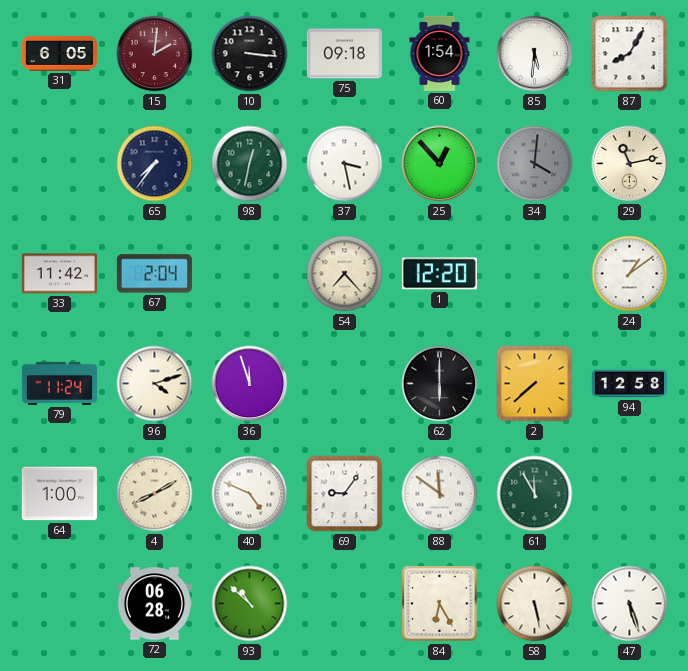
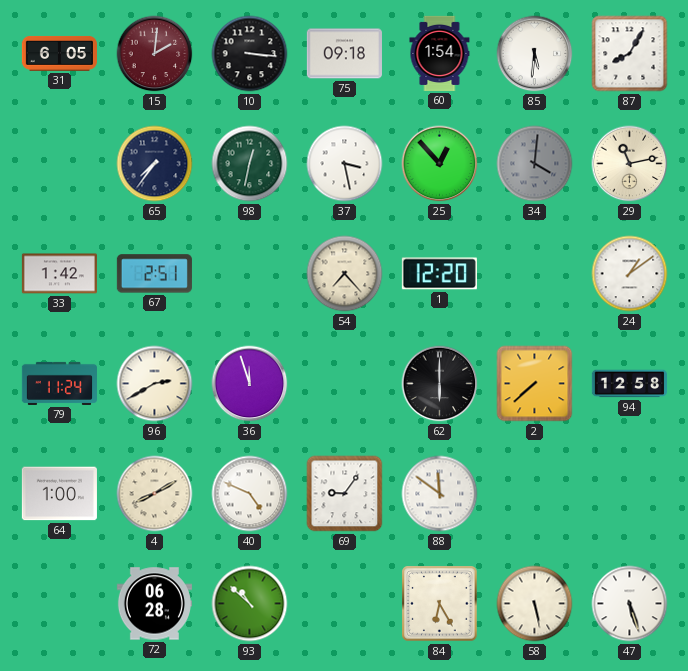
33: 11:42 -> 1:42
67: 2:04 -> 2:51
96: 4:12 -> 2:40
61: 11:55 -> none
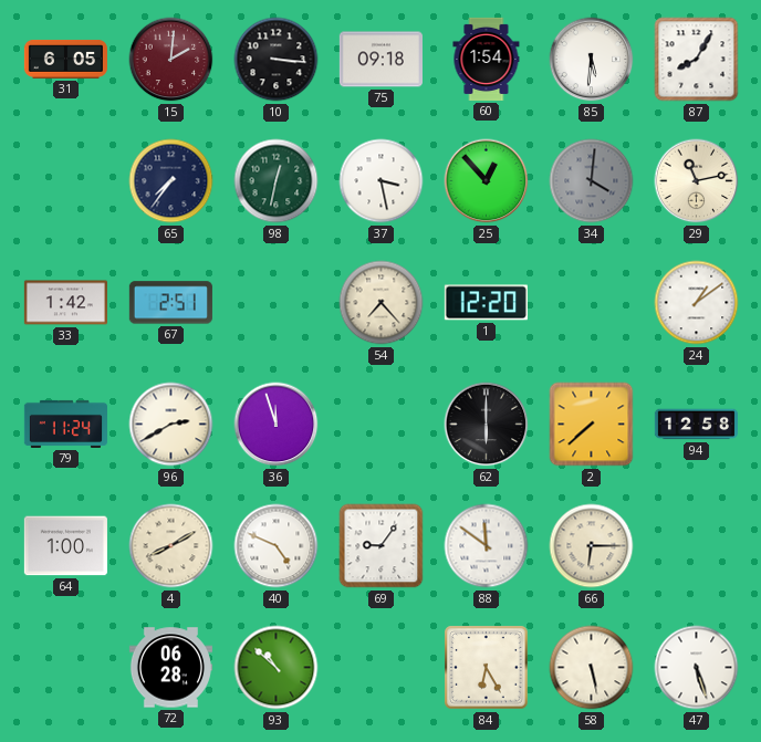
66: none -> 6:15
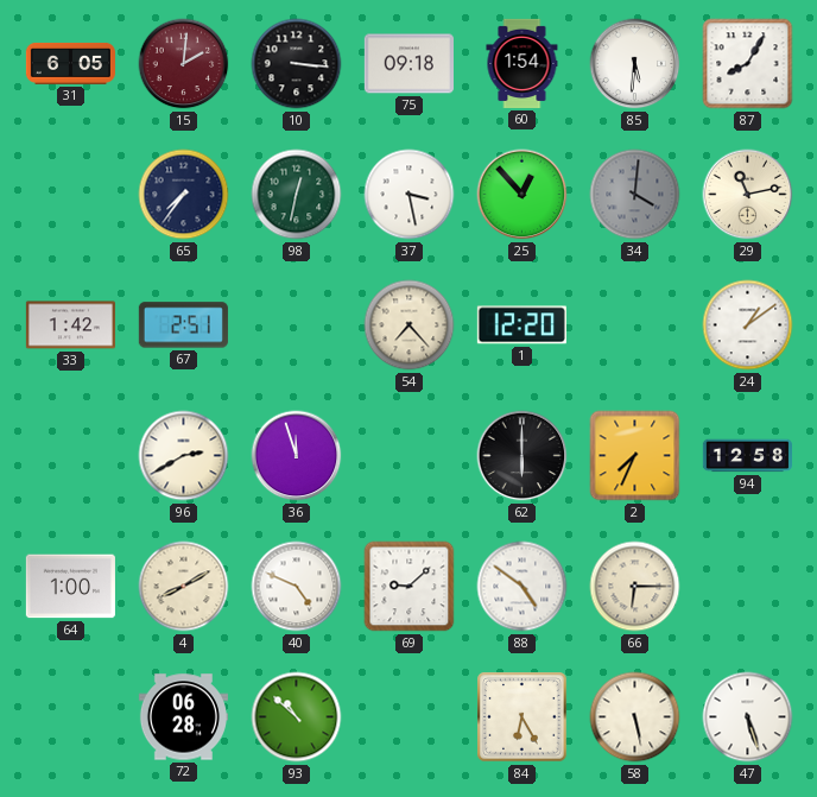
79: 11:24 -> none
2: 7:38 -> 7:34
69: 9:06 -> 9:08
88: 11:51 -> 4:51
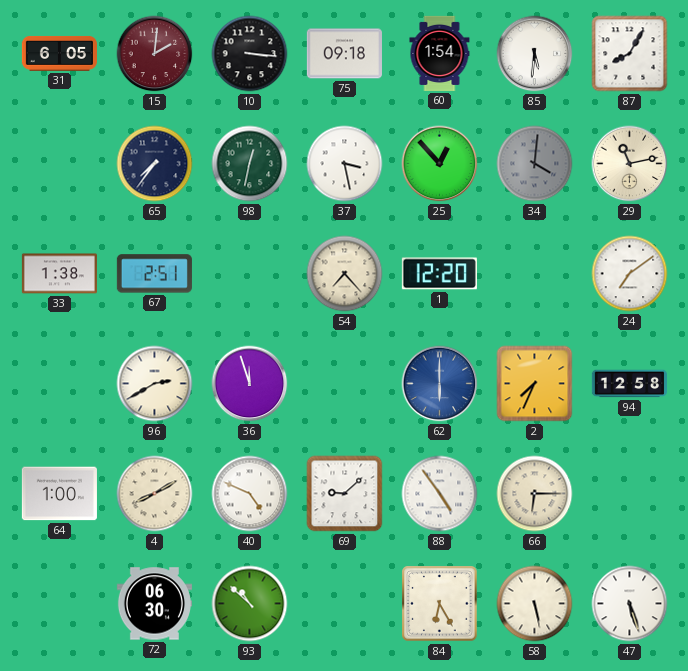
33: 1:42 -> 1:38
24: 1:09 -> 7:09
62 dial: black -> blue
88: 4:51 -> 4:54
72: 06:28 -> 06:30
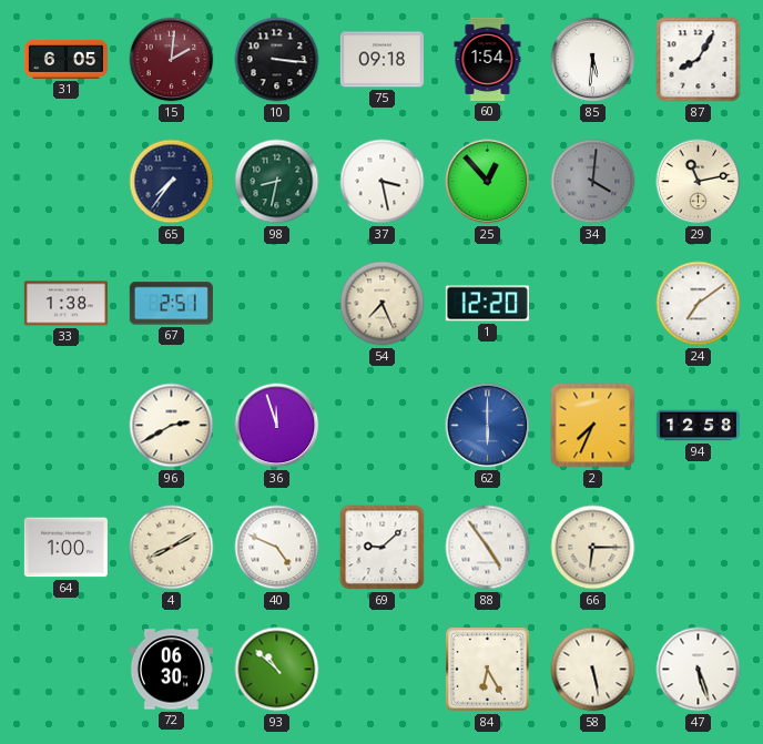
98: 12:32 -> 8:32
54: 7:23 -> 7:26
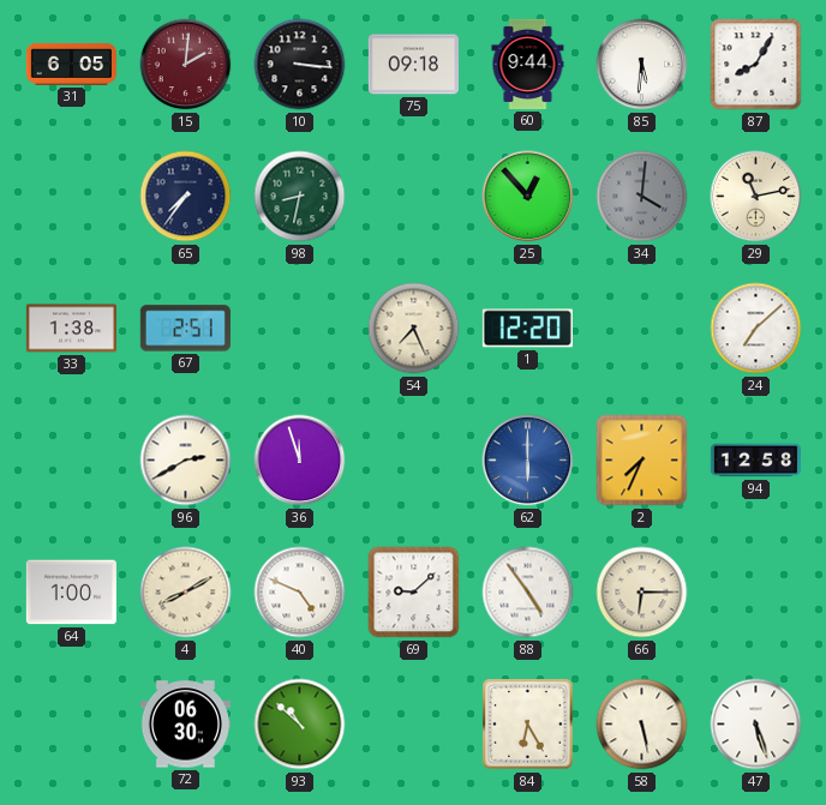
60: 1:54 -> 9:44
37: 3:28 -> none
24: 7:09 -> 7:08
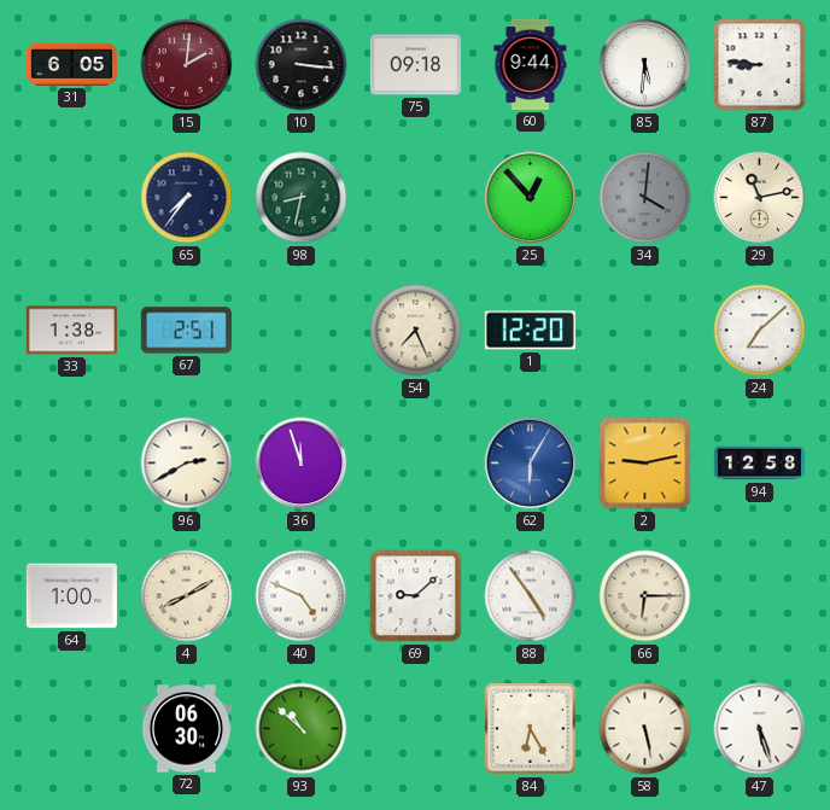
87: 8:05 -> 8:46
62: 6:00 -> 6:05
2: 7:34 -> 9:13
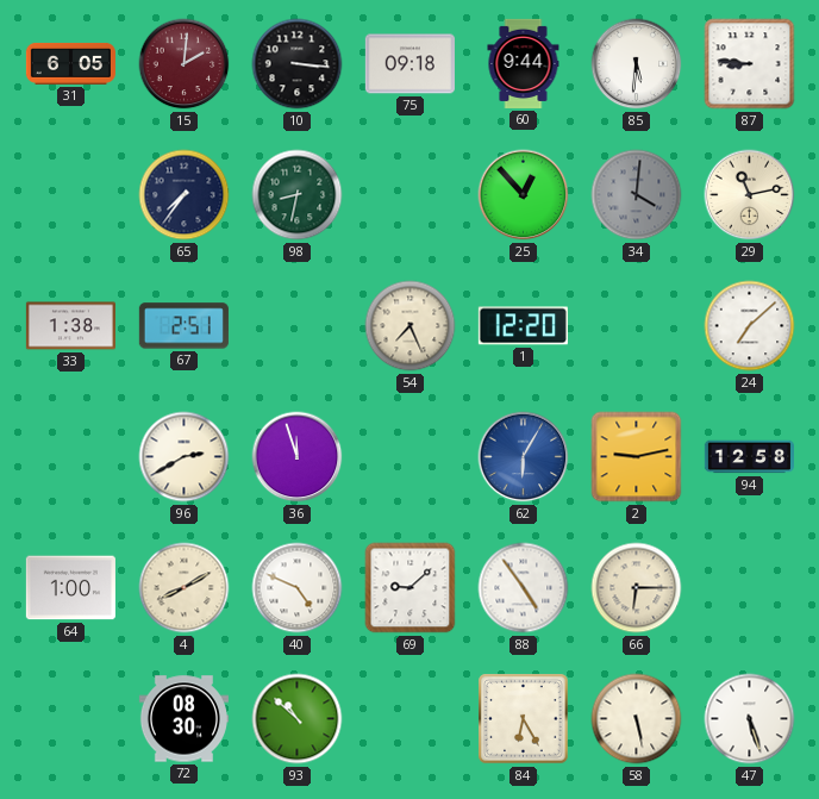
72: 06:30 -> 08:30
